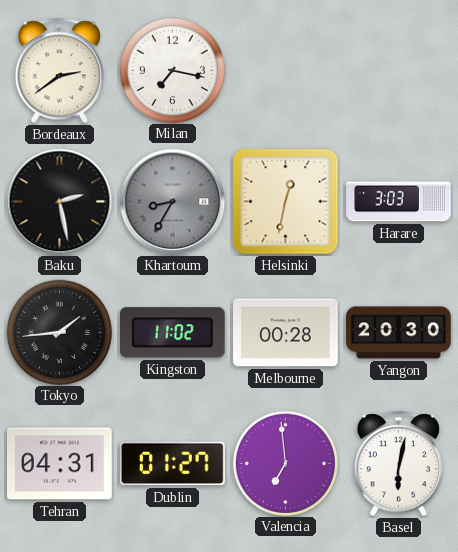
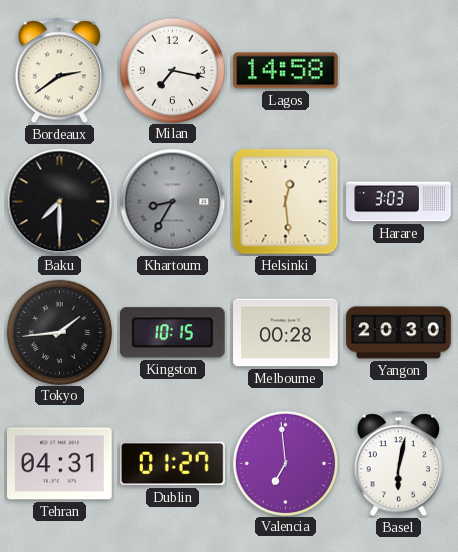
Lagos: none -> 14:58
Baku: 2:28 -> 7:30
Helsinki: 12:32 -> 12:29
Kingston: 11:02 -> 10:15
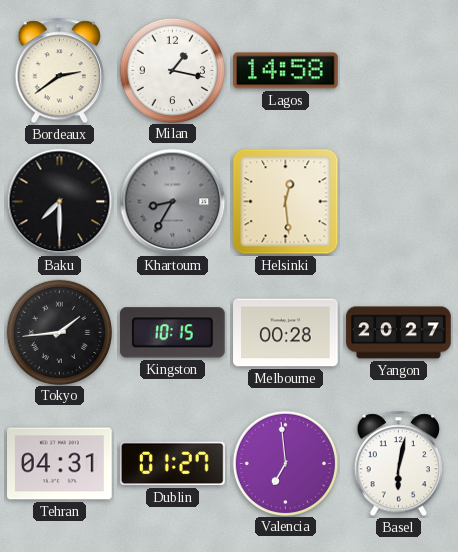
Milan: 7:17 -> 1:17
Harare: 3:03 -> none
Yangon: 20:30 -> 20:27
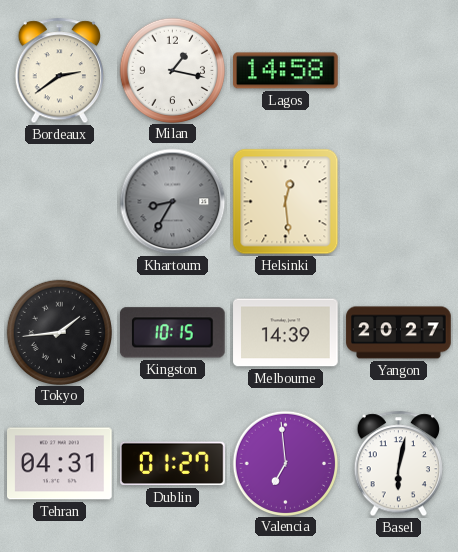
Baku: 7:30 -> none
Melbourne: 00:28 -> 14:39
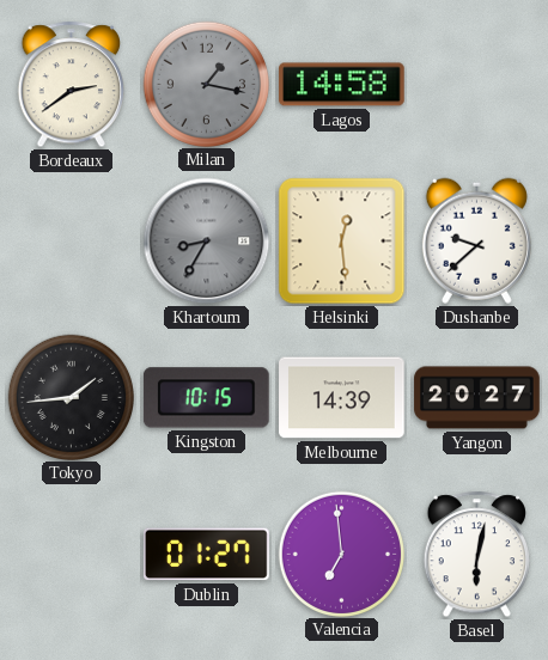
Milan dial: white -> grey
Dushanbe: none -> 9:38
Tehran: 04:31 -> none
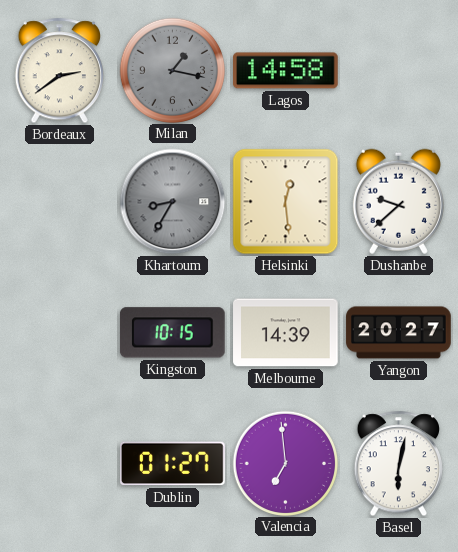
Tokyo: 1:44 -> none
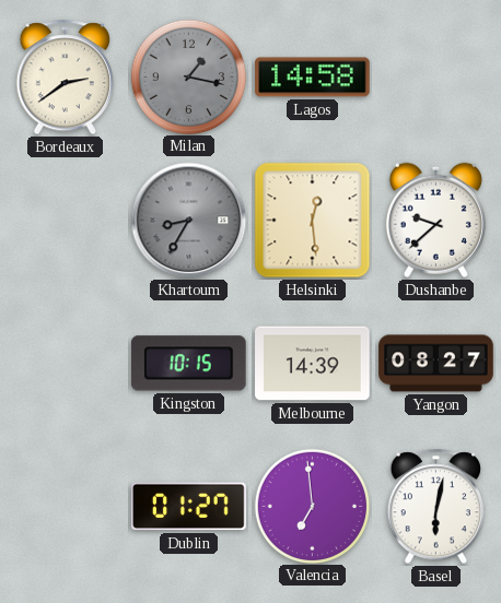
Yangon: 20:27 -> 08:27
